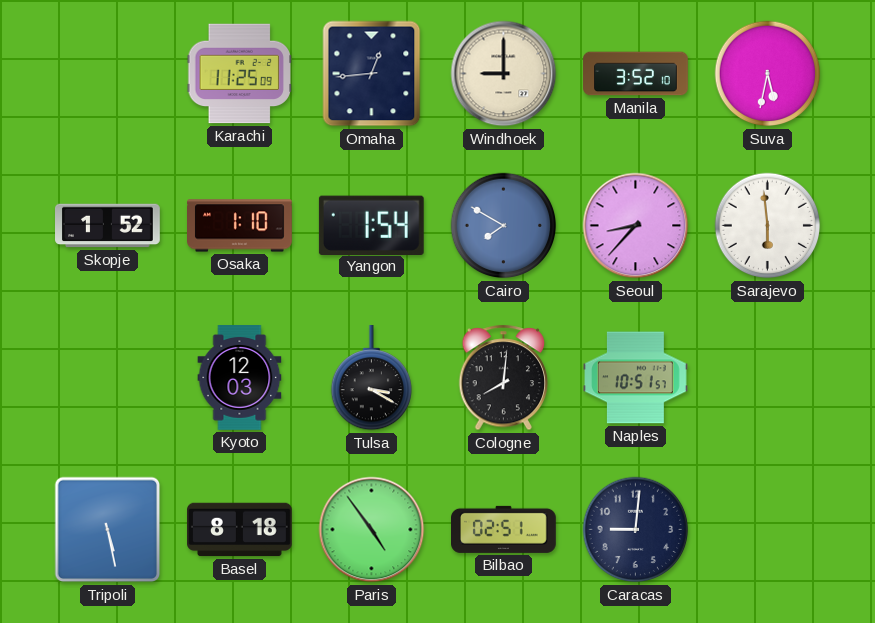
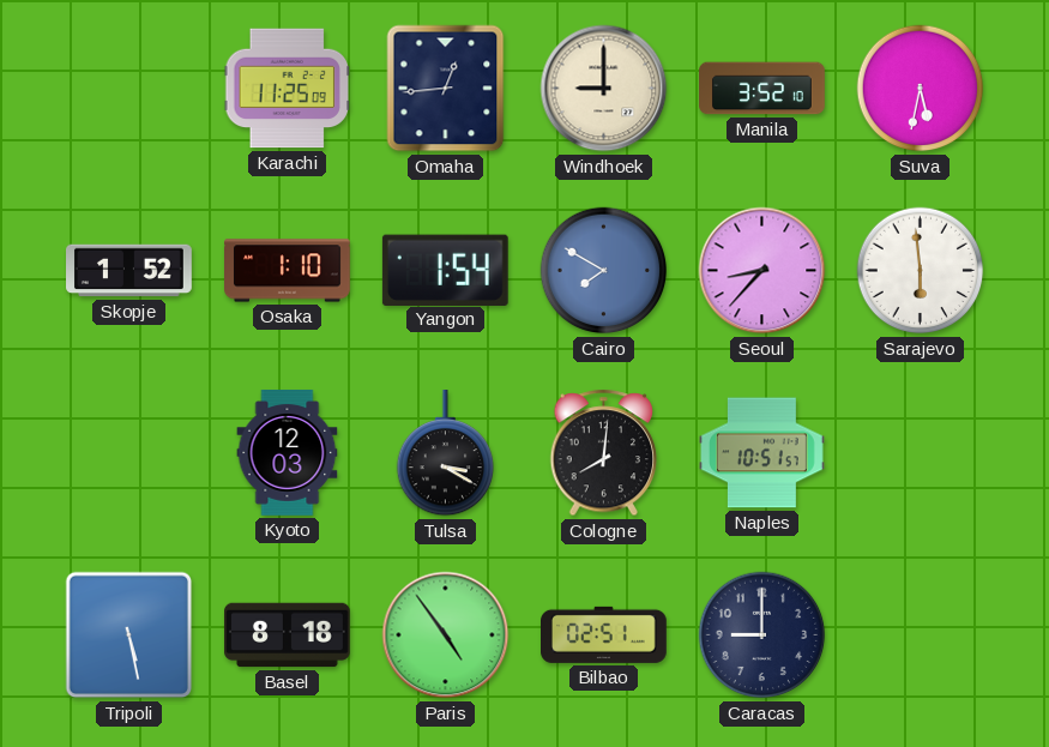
Caracas: 9:01 -> 9:00
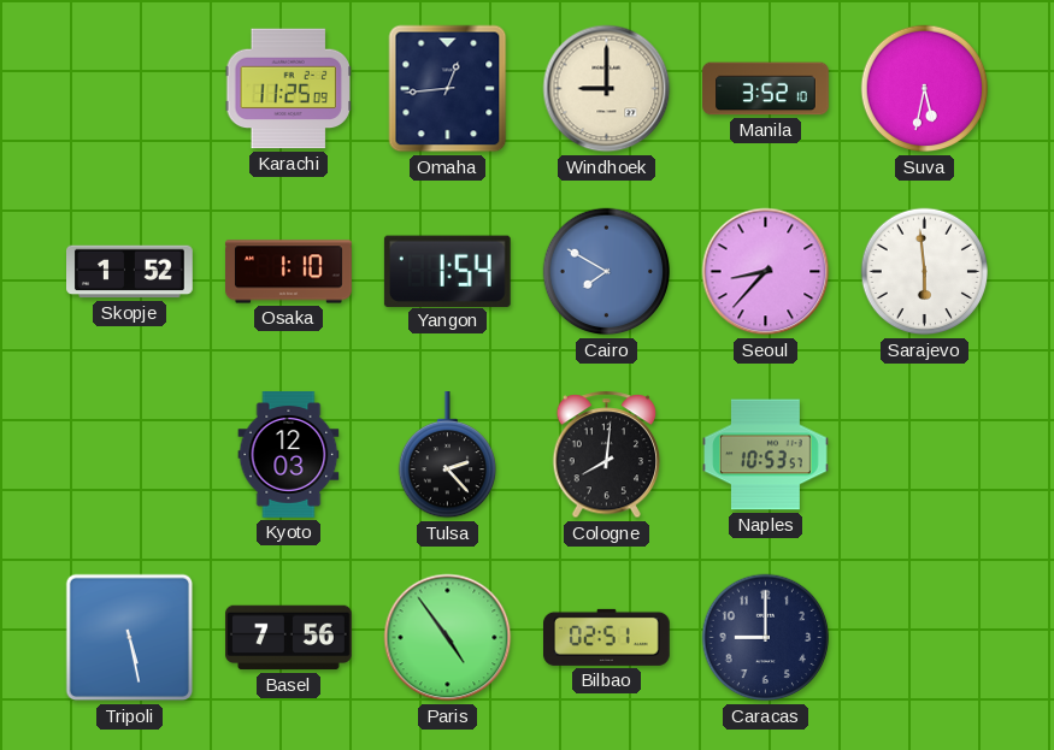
Tulsa: 3:20 -> 2:23
Naples: 10:51 -> 10:53
Basel: 8:18 -> 7:56
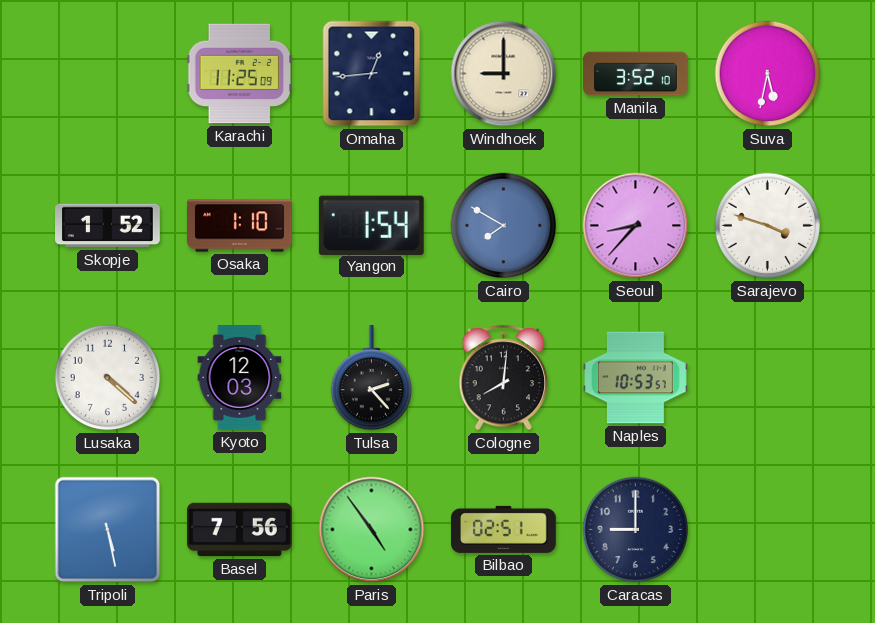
Sarajevo: 5:59 -> 3:48
Lusaka: none -> 4:22
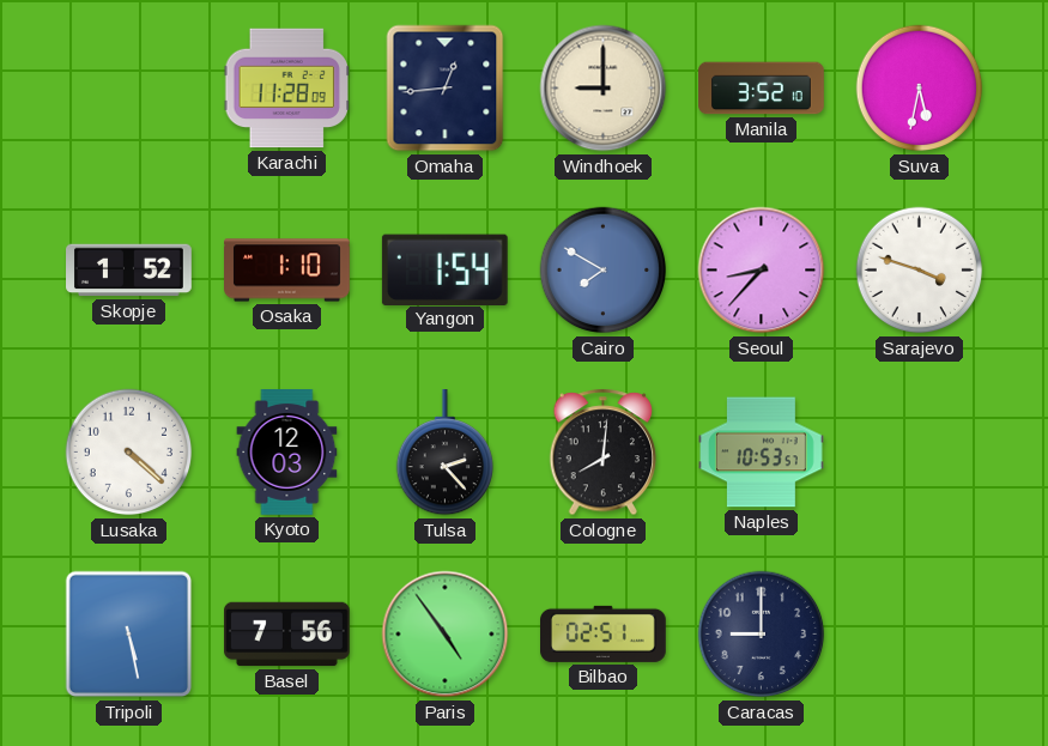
Karachi: 11:25 -> 11:28
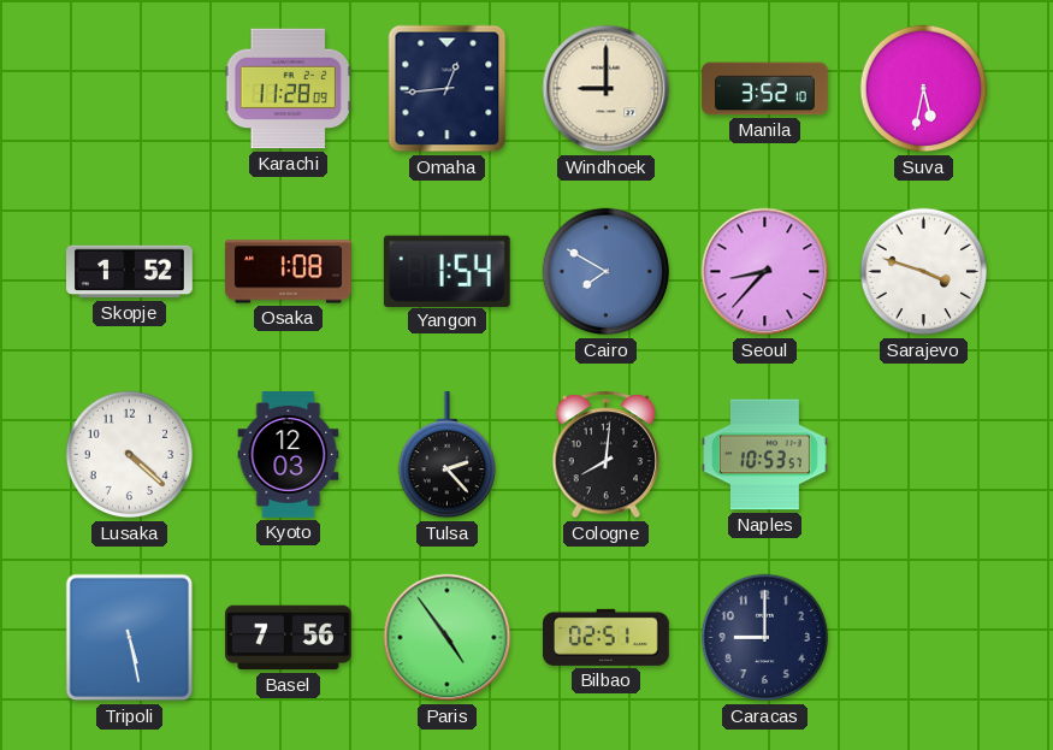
Osaka: 1:10 -> 1:08
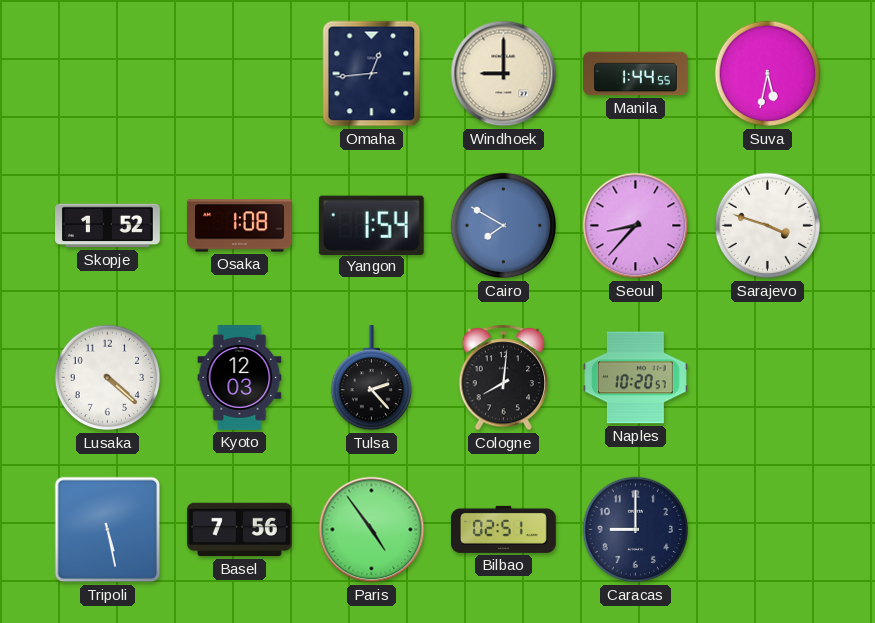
Karachi: 11:28 -> none
Manila: 3:52 -> 1:44
Naples: 10:53 -> 10:20
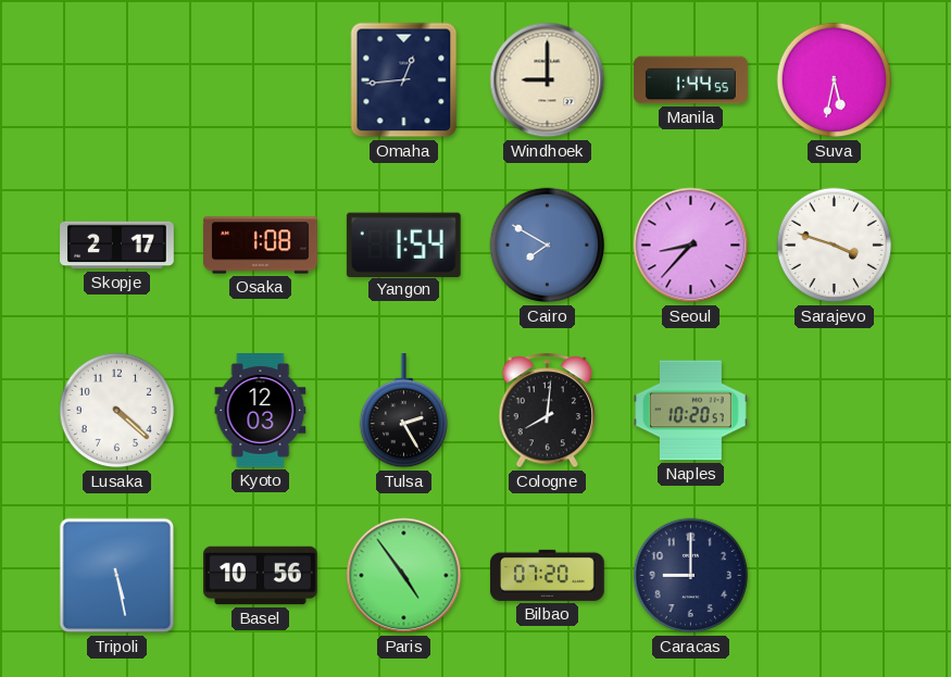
Skopje: 1:52 -> 2:17
Tulsa: 2:23 -> 2:25
Basel: 7:56 -> 10:56
Bilbao: 02:51 -> 07:20
